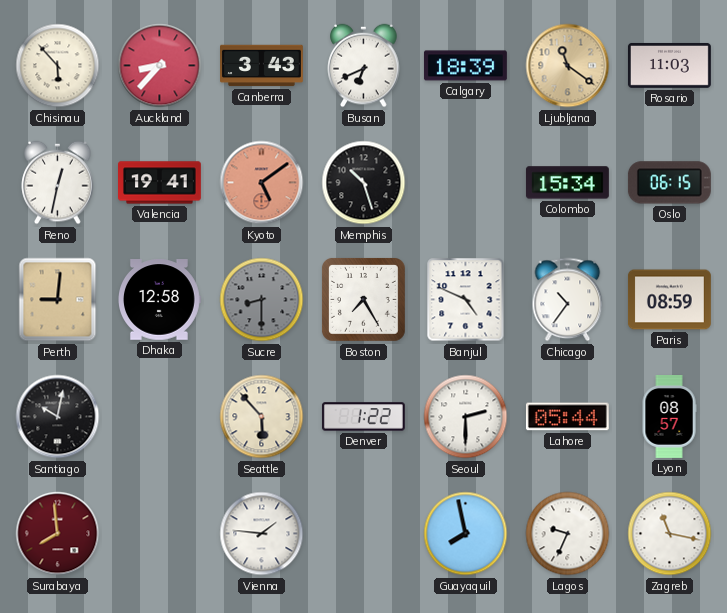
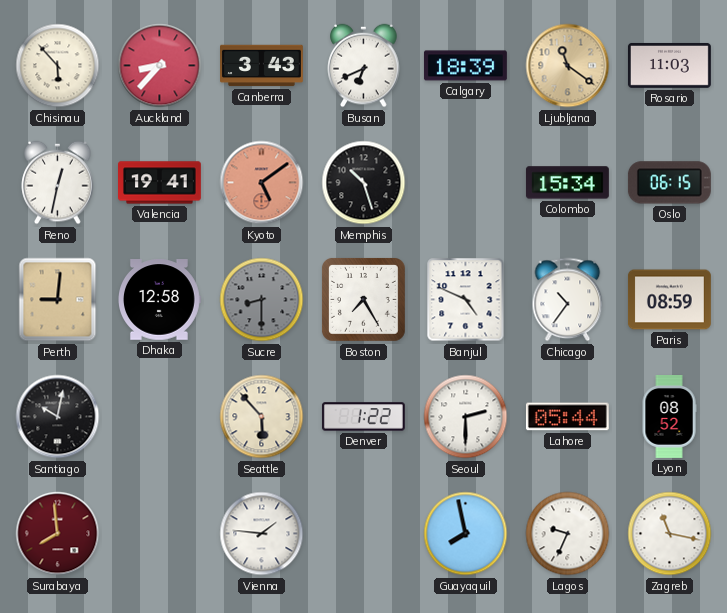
Lyon: 08:57 -> 08:52
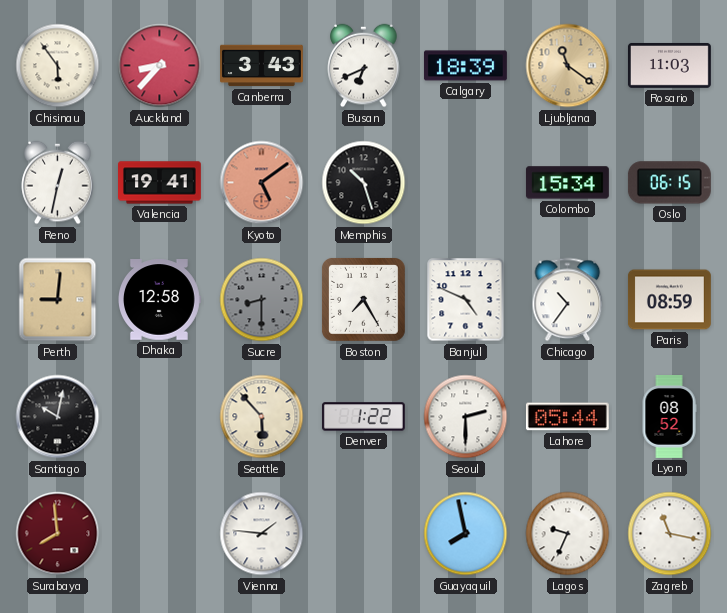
Chisinau: 5:53 -> 5:54
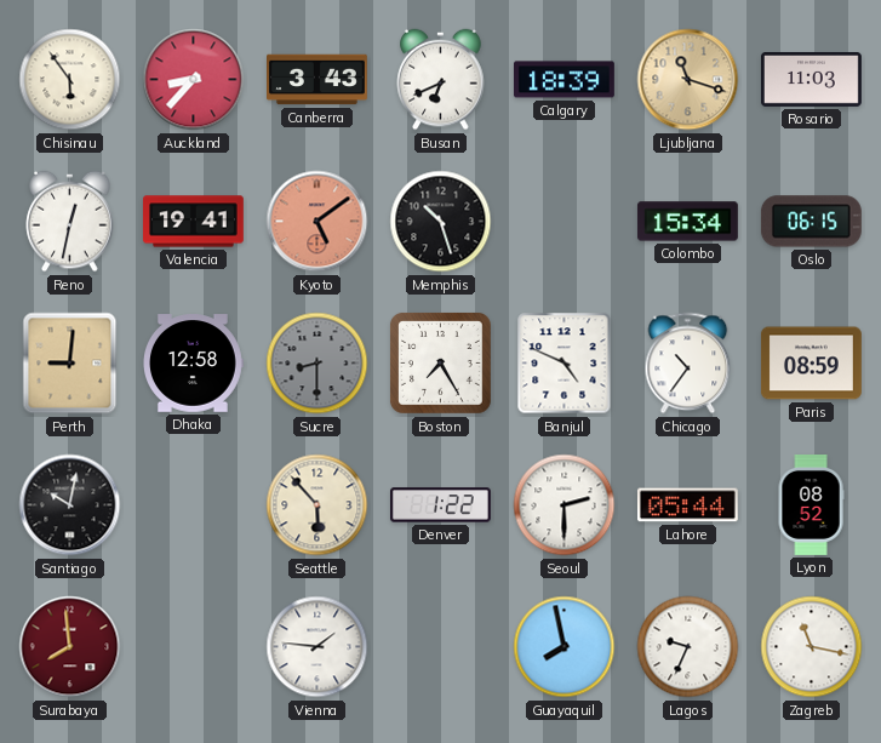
Ljubljana: 11:21 -> 11:18
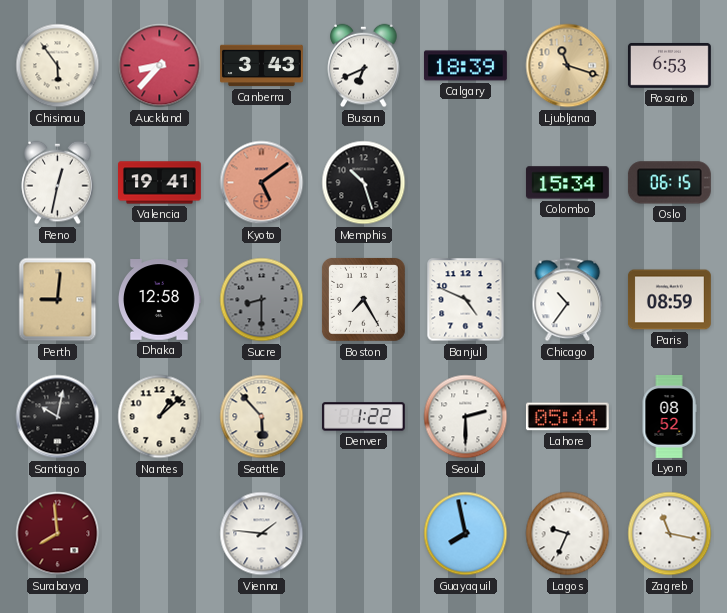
Rosario: 11:03 -> 6:53
Nantes: none -> 1:08
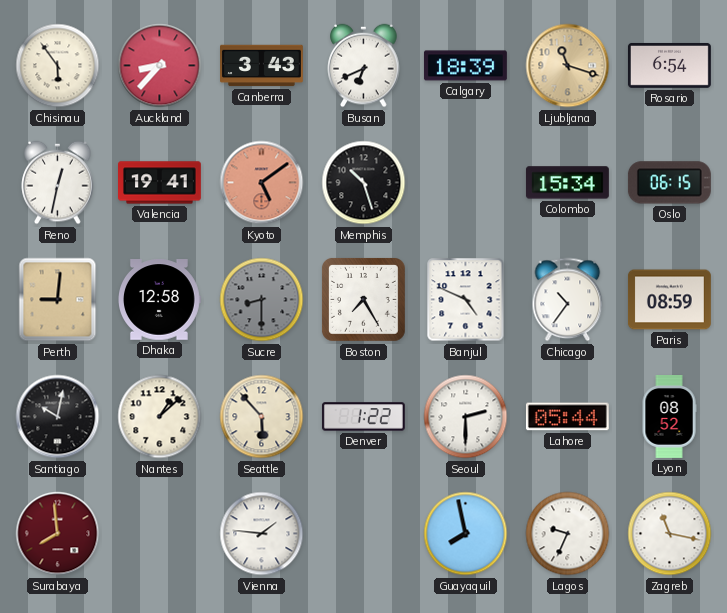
Rosario: 6:53 -> 6:54
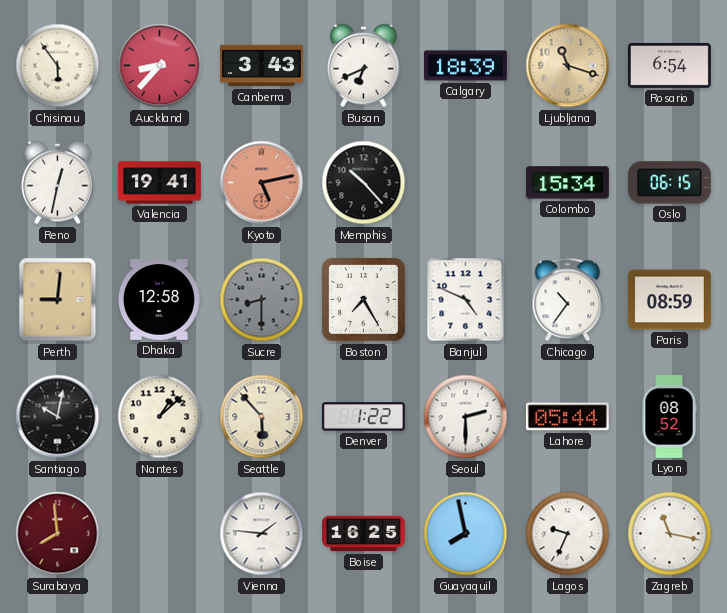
Kyoto: 5:09 -> 5:13
Memphis: 10:27 -> 10:23
Boise: none -> 16:25
